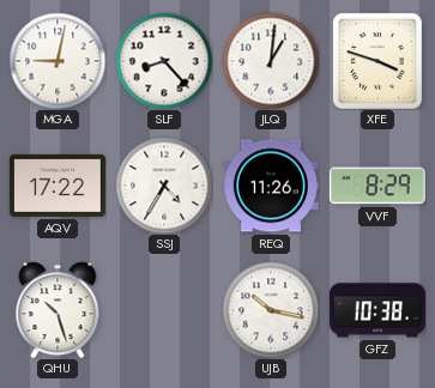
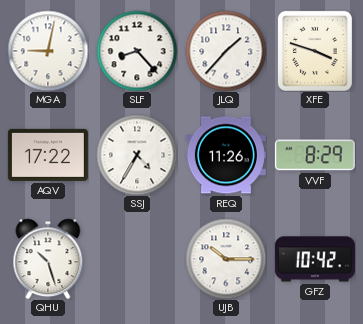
JLQ: 1:01 -> 1:37
UJB: 10:17 -> 10:15
GFZ: 10:38 -> 10:42
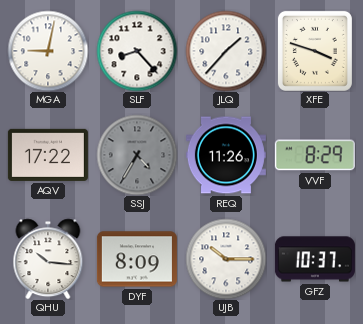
SSJ dial: white -> grey
QHU: 10:27 -> 10:16
DYF: none -> 8:09
GFZ: 10:42 -> 10:37
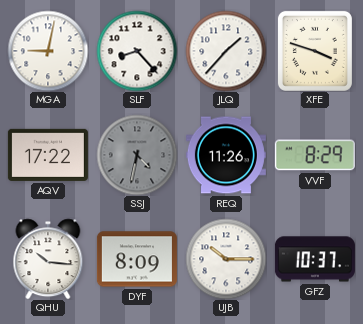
SSJ: 4:35 -> 4:32
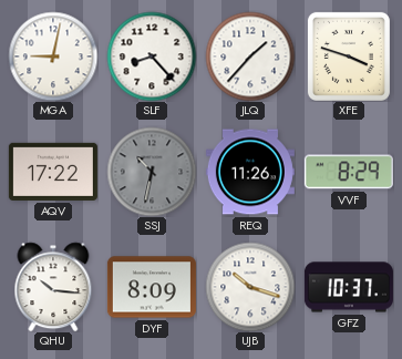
SSJ: 4:32 -> 10:32
UJB: 10:15 -> 10:18
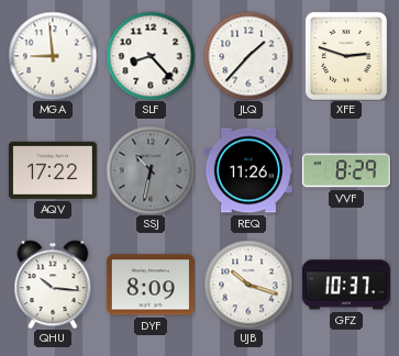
MGA: 9:02 -> 8:59
XFE: 3:48 -> 2:48
